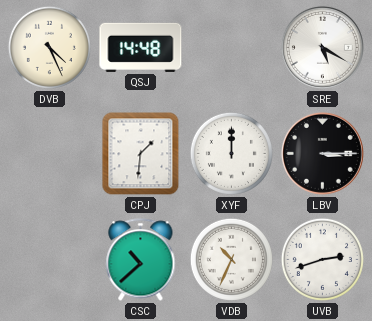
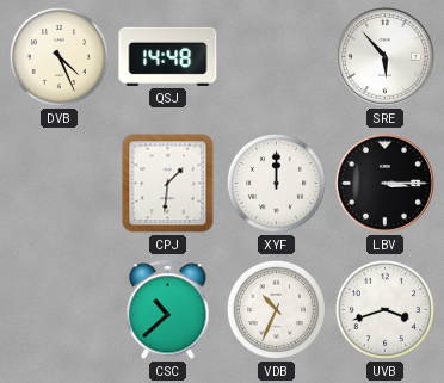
SRE: 5:20 -> 5:53
UVB: 2:42 -> 3:42
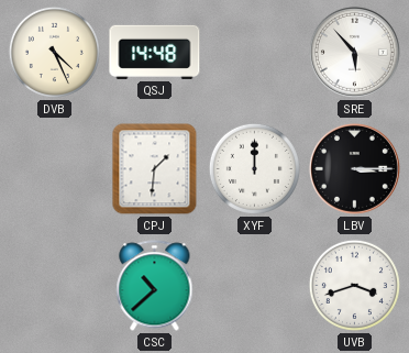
VDB: 10:34 -> none
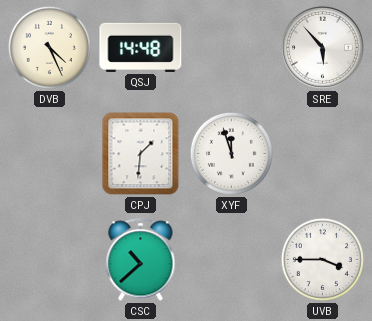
XYF: 12:00 -> 11:57
LBV: 3:15 -> none
UVB: 3:42 -> 3:45
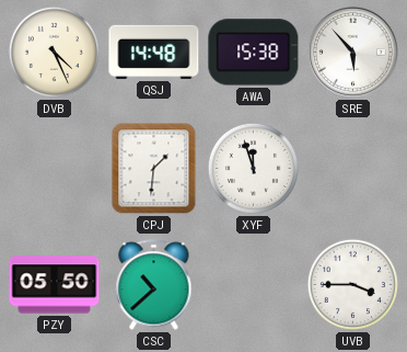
AWA: none -> 15:38
PZY: none -> 05:50
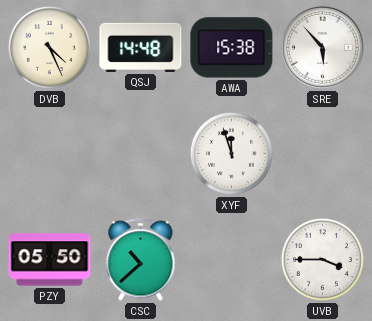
CPJ: 1:31 -> none
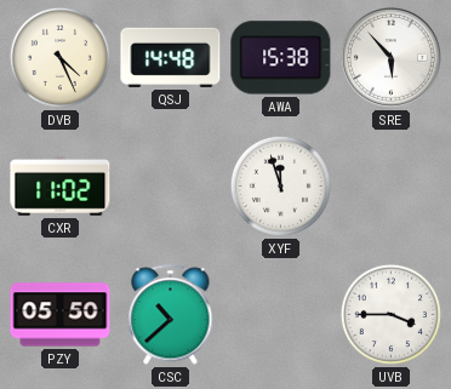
CXR: none -> 11:02
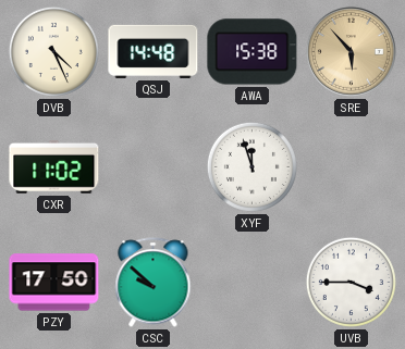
SRE dial: white -> champagne
PZY: 05:50 -> 17:50
CSC: 10:38 -> 9:52
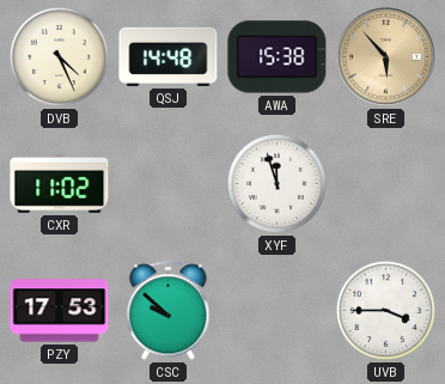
PZY: 17:50 -> 17:53
